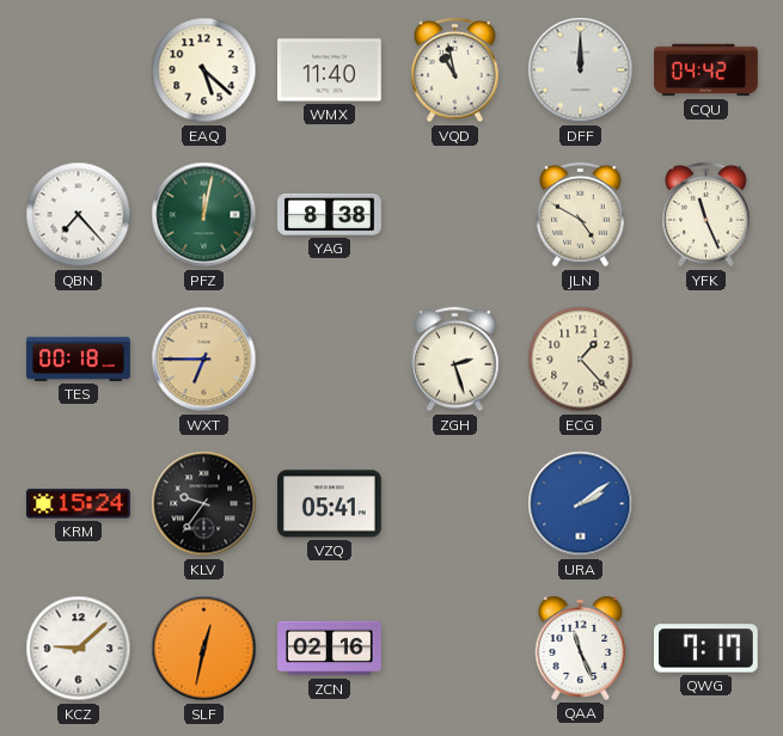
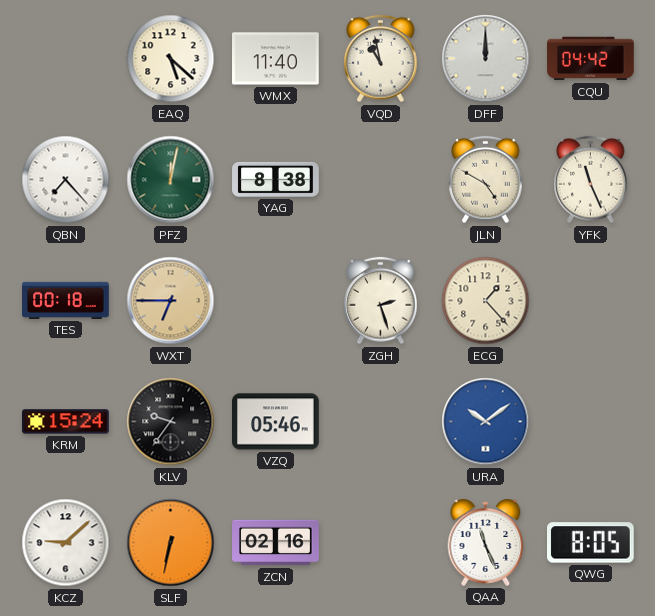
VZQ: 05:41 -> 05:46
URA: 2:09 -> 10:09
SLF: 12:32 -> 6:32
QWG: 7:17 -> 8:05
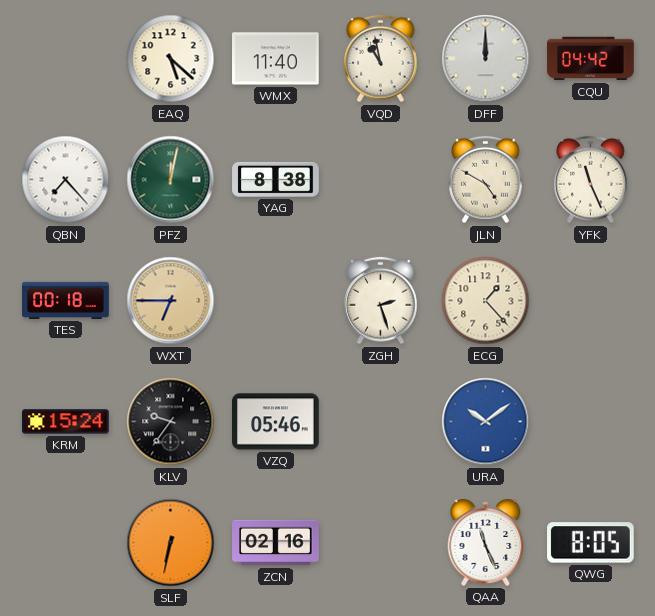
KCZ: 9:08 -> none
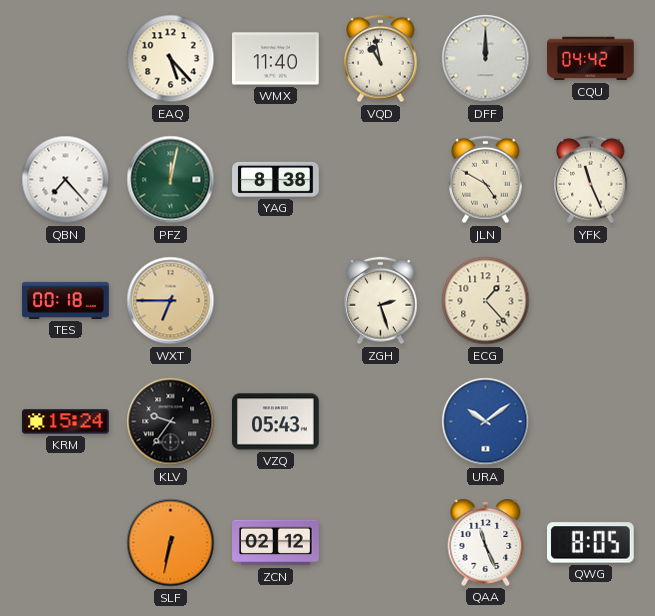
EAQ: 5:22 -> 5:23
VZQ: 05:46 -> 05:43
ZCN: 02:16 -> 02:12
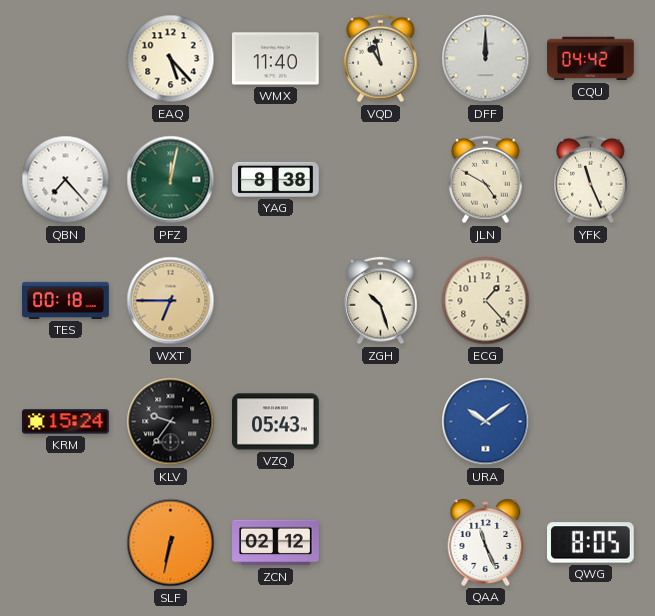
ZGH: 2:27 -> 10:27
